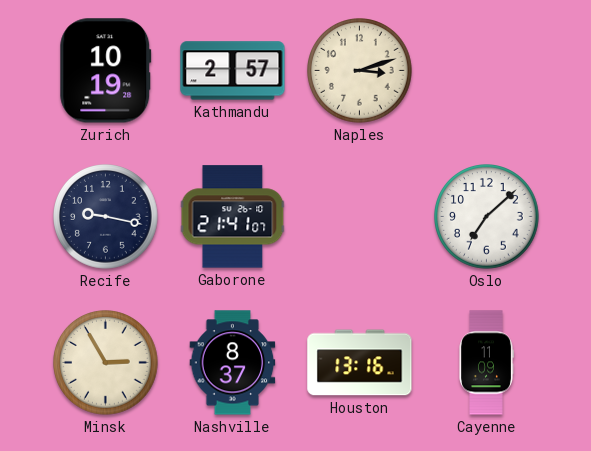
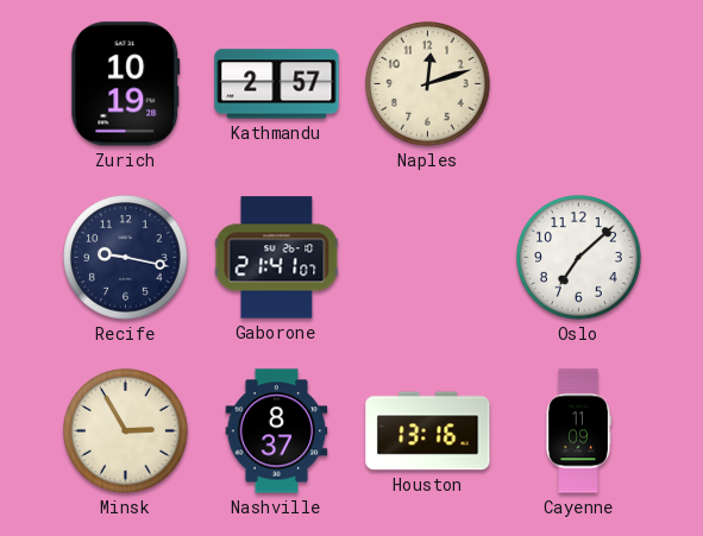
Naples: 3:12 -> 12:12
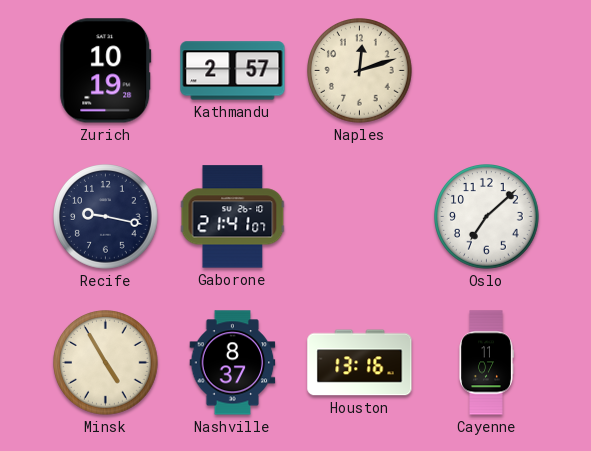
Minsk: 2:55 -> 4:55
Cayenne: 11:09 -> 11:07
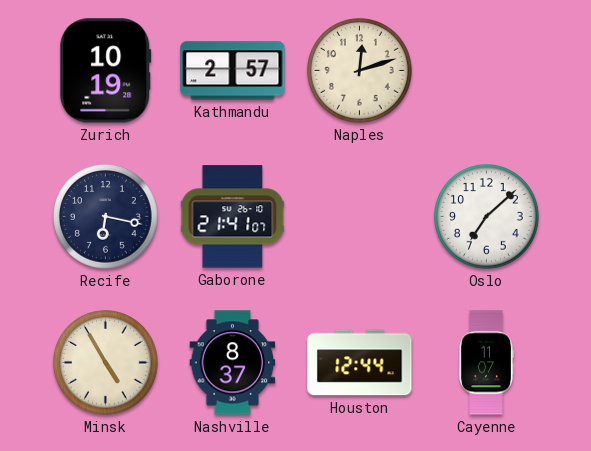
Recife: 9:17 -> 6:17
Houston: 13:16 -> 12:44
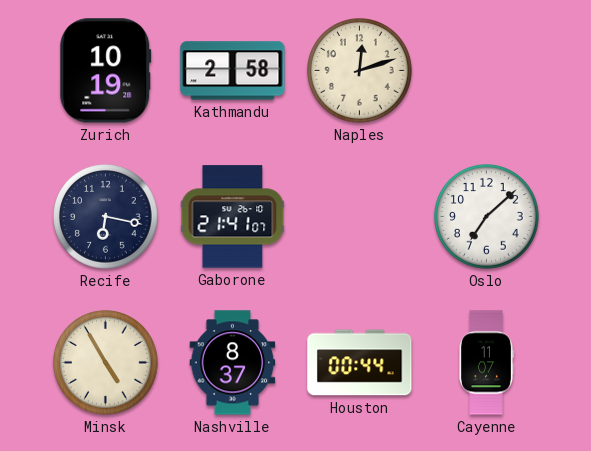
Kathmandu: 2:57 -> 2:58
Houston: 12:44 -> 00:44
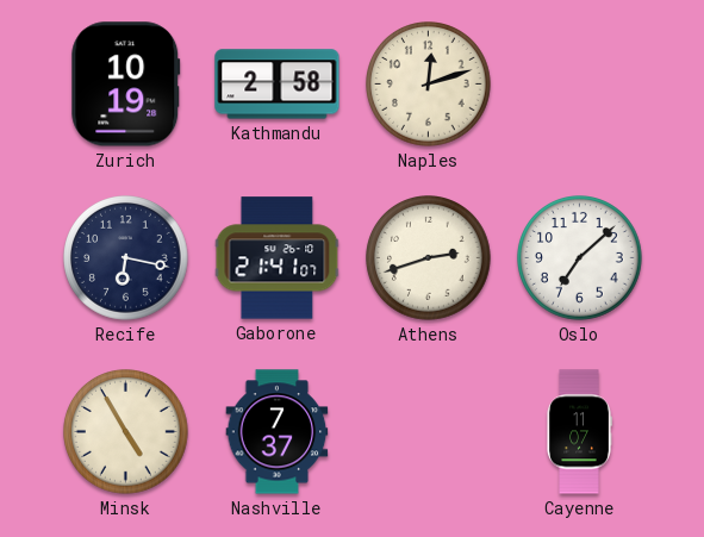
Athens: none -> 2:42
Nashville: 8:37 -> 7:37
Houston: 00:44 -> none
